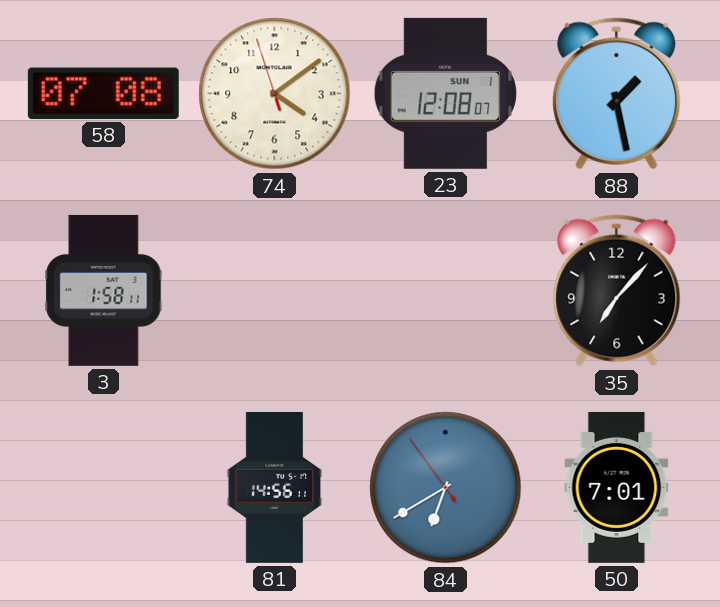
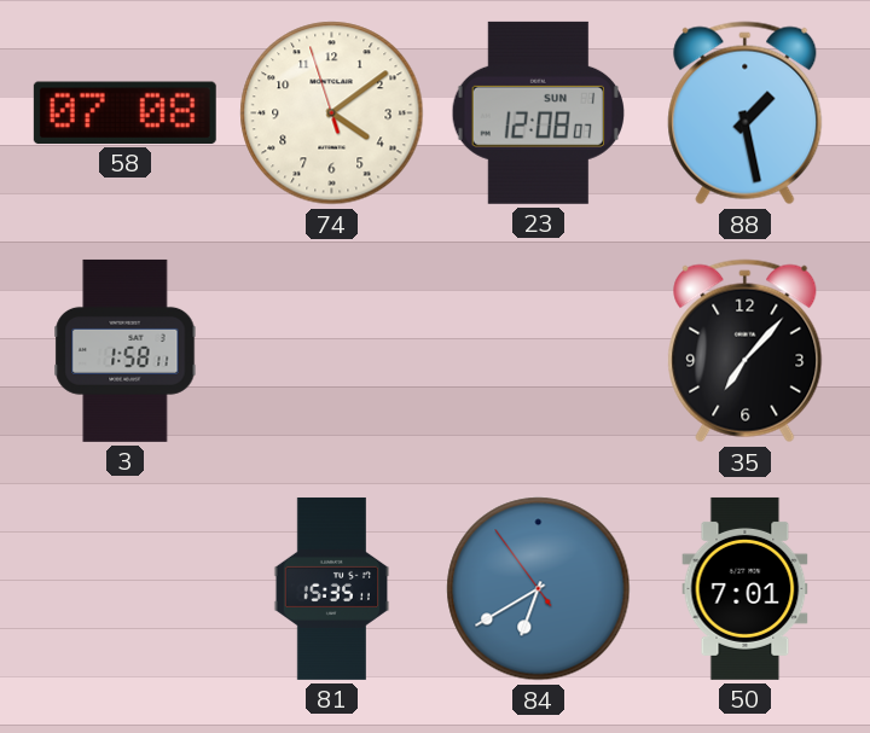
81: 14:56 -> 15:35
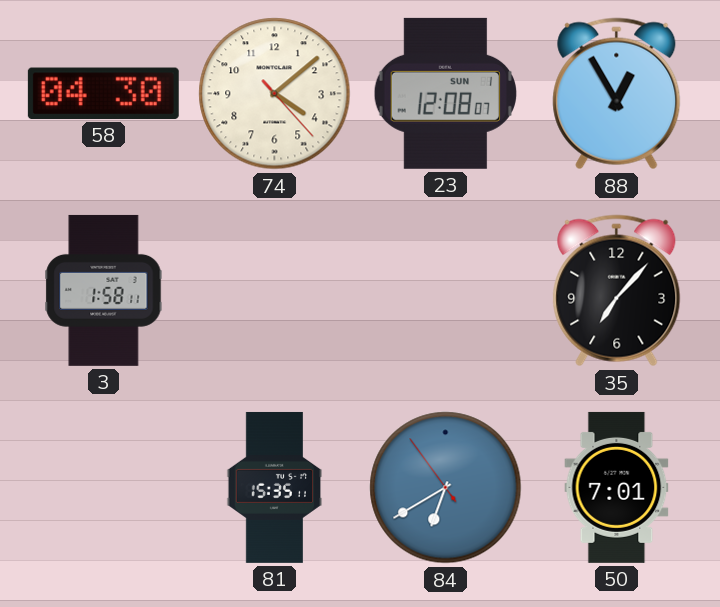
58: 07:08 -> 04:30
74: 4:08:57 -> 4:08:23
88: 1:28 -> 12:55
